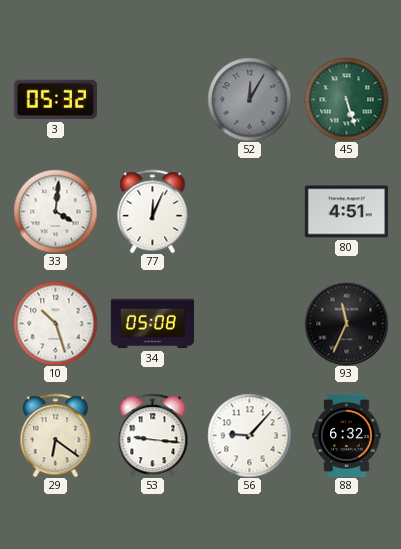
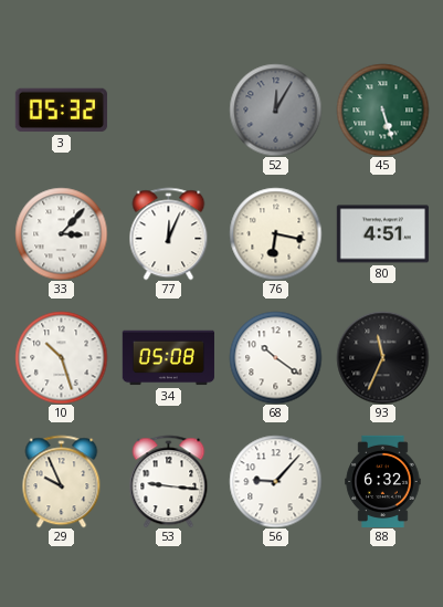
33: 4:01 -> 3:07
76: none -> 6:17
68: none -> 10:21
29: 6:21 -> 9:56
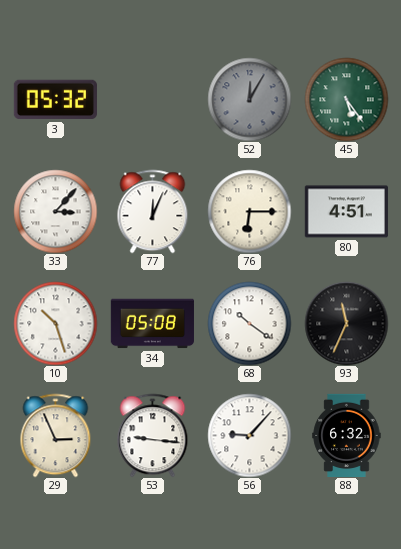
45: 5:27 -> 5:24
76: 6:17 -> 6:15
29: 9:56 -> 2:56
